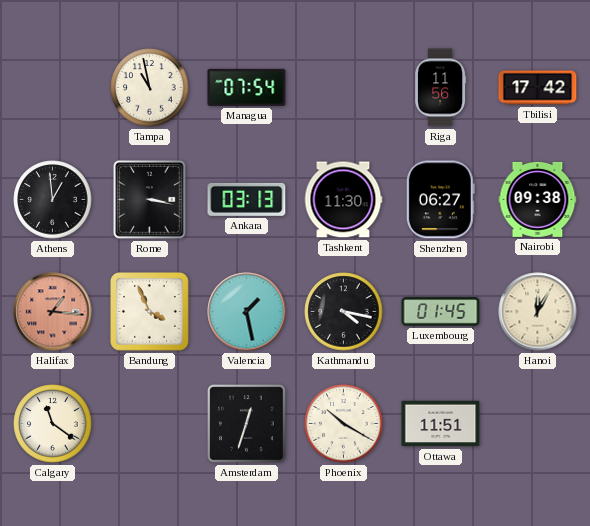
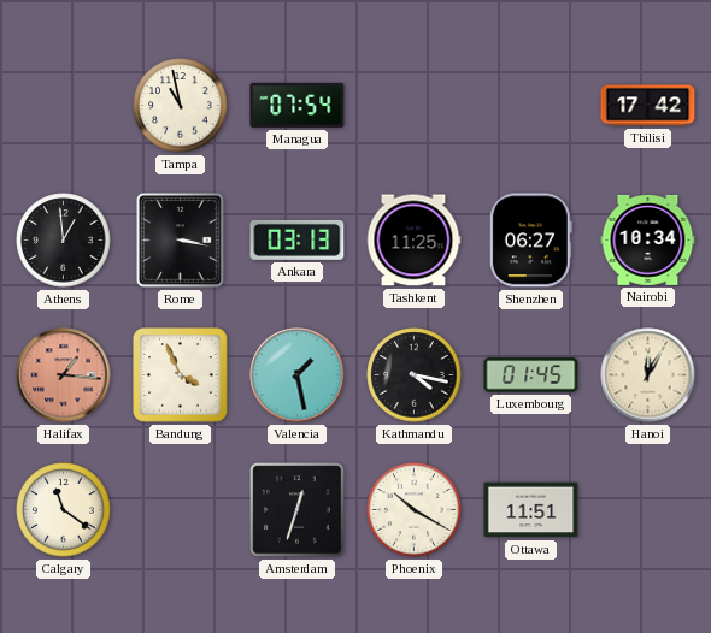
Riga: 11:56 -> none
Tashkent: 11:30 -> 11:25
Nairobi: 09:38 -> 10:34
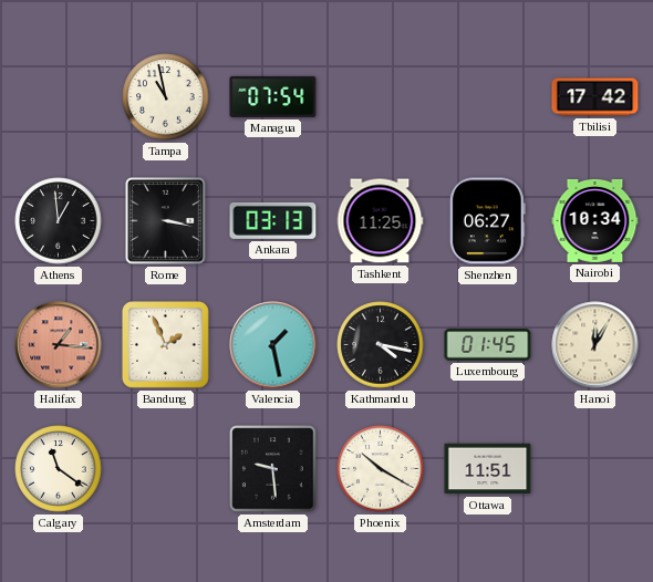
Bandung: 3:56 -> 1:56
Amsterdam: 12:33 -> 9:29
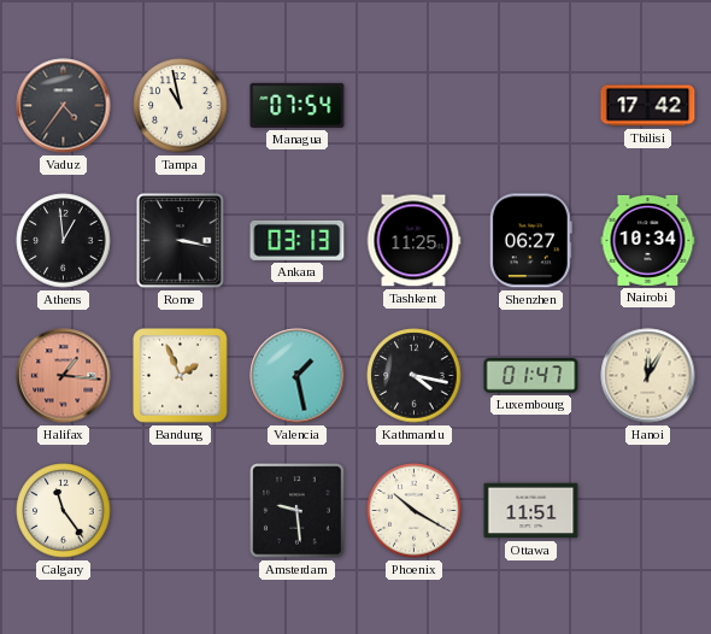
Vaduz: none -> 4:36
Luxembourg: 01:45 -> 01:47
Calgary: 11:21 -> 11:24
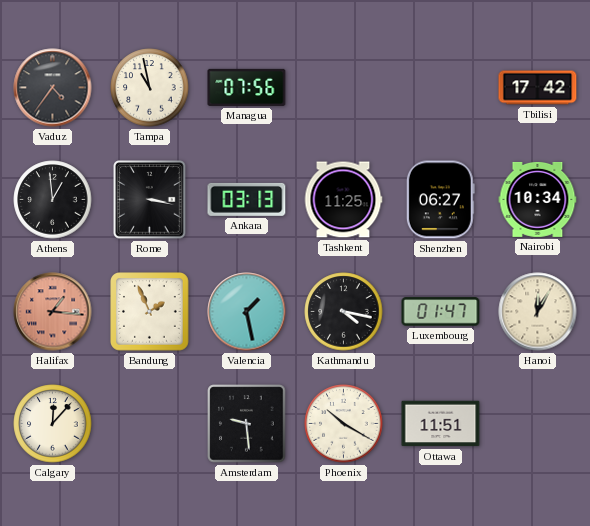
Managua: 07:54 -> 07:56
Calgary: 11:24 -> 12:07
